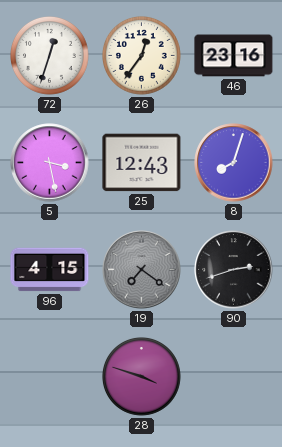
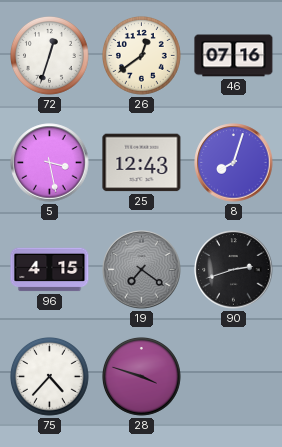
26: 12:36 -> 12:39
46: 23:16 -> 07:16
75: none -> 4:37
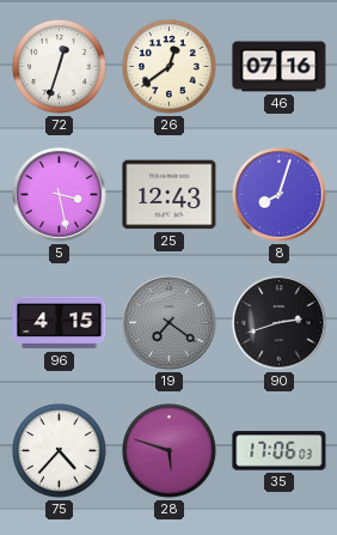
28: 3:48 -> 5:48
35: none -> 17:06
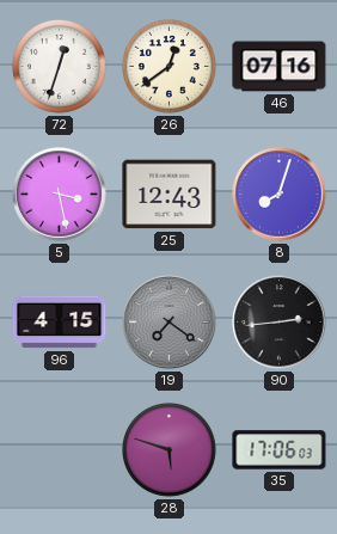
90: 2:42 -> 2:44
75: 4:37 -> none
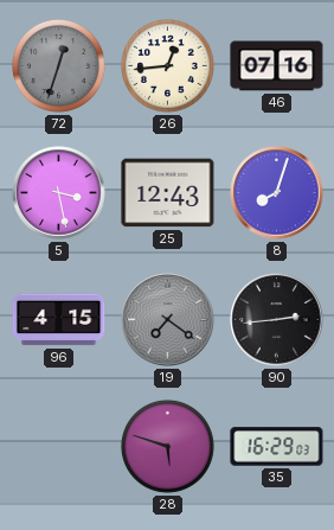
72 dial: white -> grey
26: 12:39 -> 12:44
35: 17:06 -> 16:29
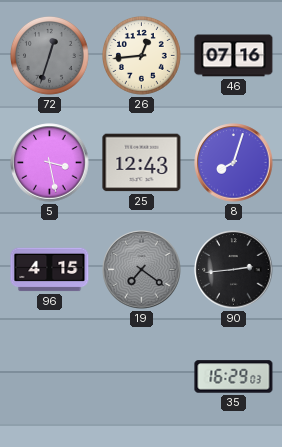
28: 5:48 -> none
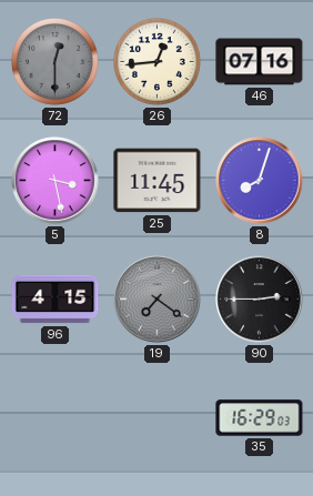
72: 12:33 -> 12:30
25: 12:43 -> 11:45
90: 2:44 -> 2:45
